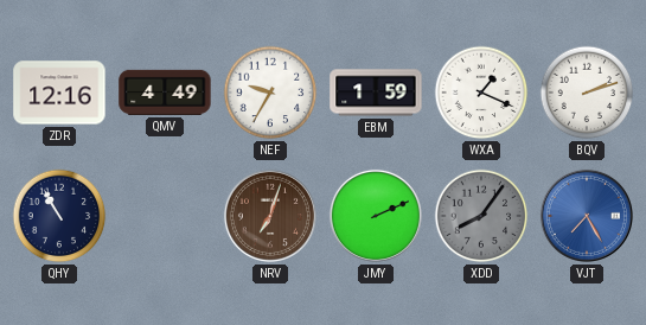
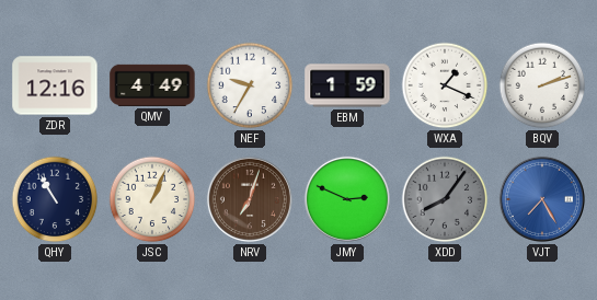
JSC: none -> 1:04
JMY: 2:11 -> 2:49
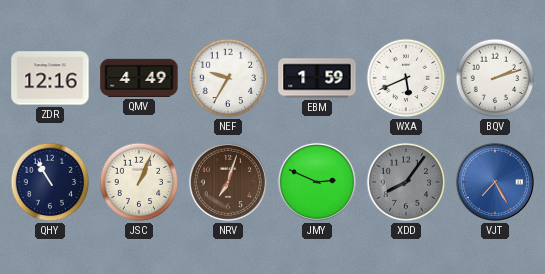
WXA: 1:19 -> 5:41
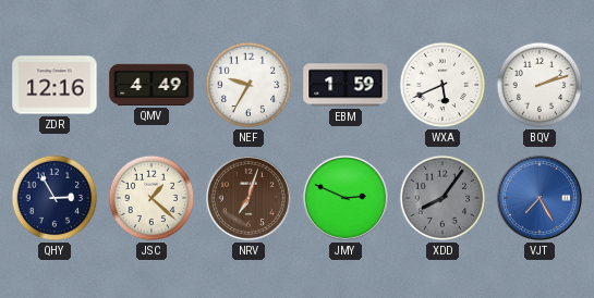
QHY: 10:55 -> 2:55
JSC: 1:04 -> 1:22
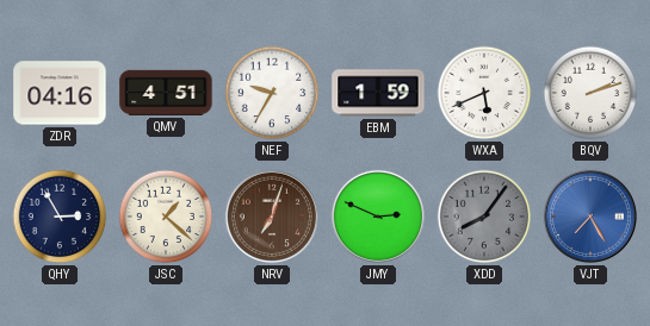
ZDR: 12:16 -> 04:16
QMV: 4:49 -> 4:51
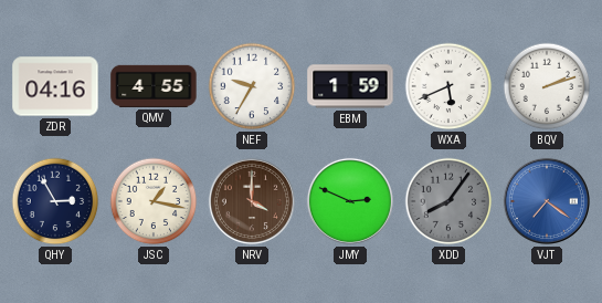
QMV: 4:51 -> 4:55
JSC: 1:22 -> 1:17
NRV: 7:03 -> 4:00
VJT: 7:25 -> 7:21
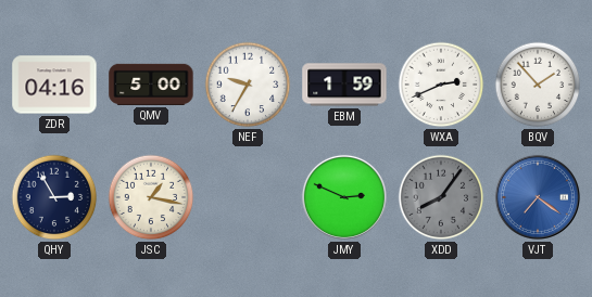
QMV: 4:55 -> 5:00
WXA: 5:41 -> 2:41
BQV: 2:12 -> 1:53
NRV: 4:00 -> none
